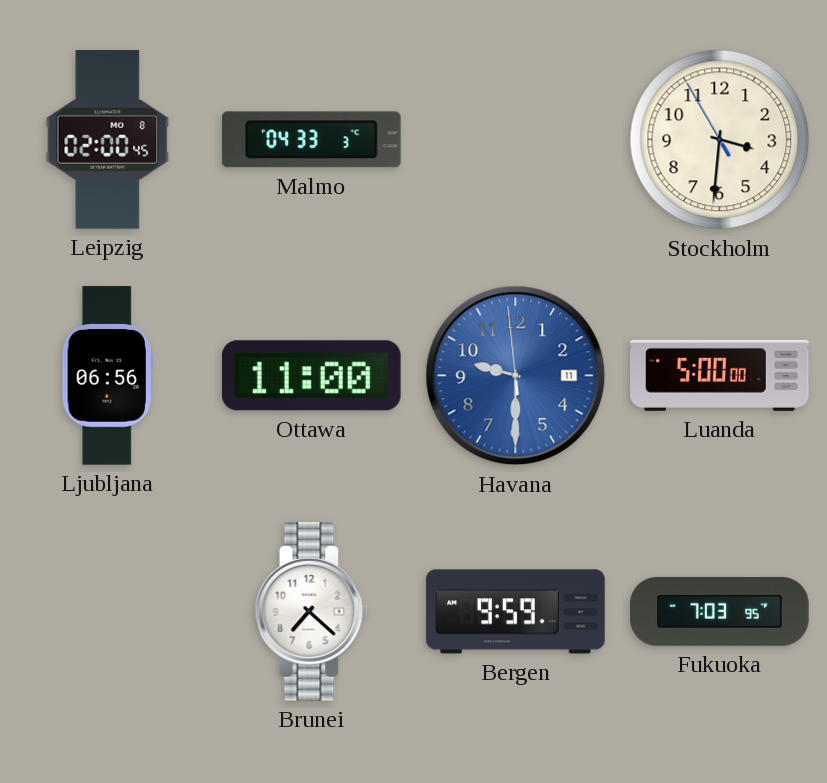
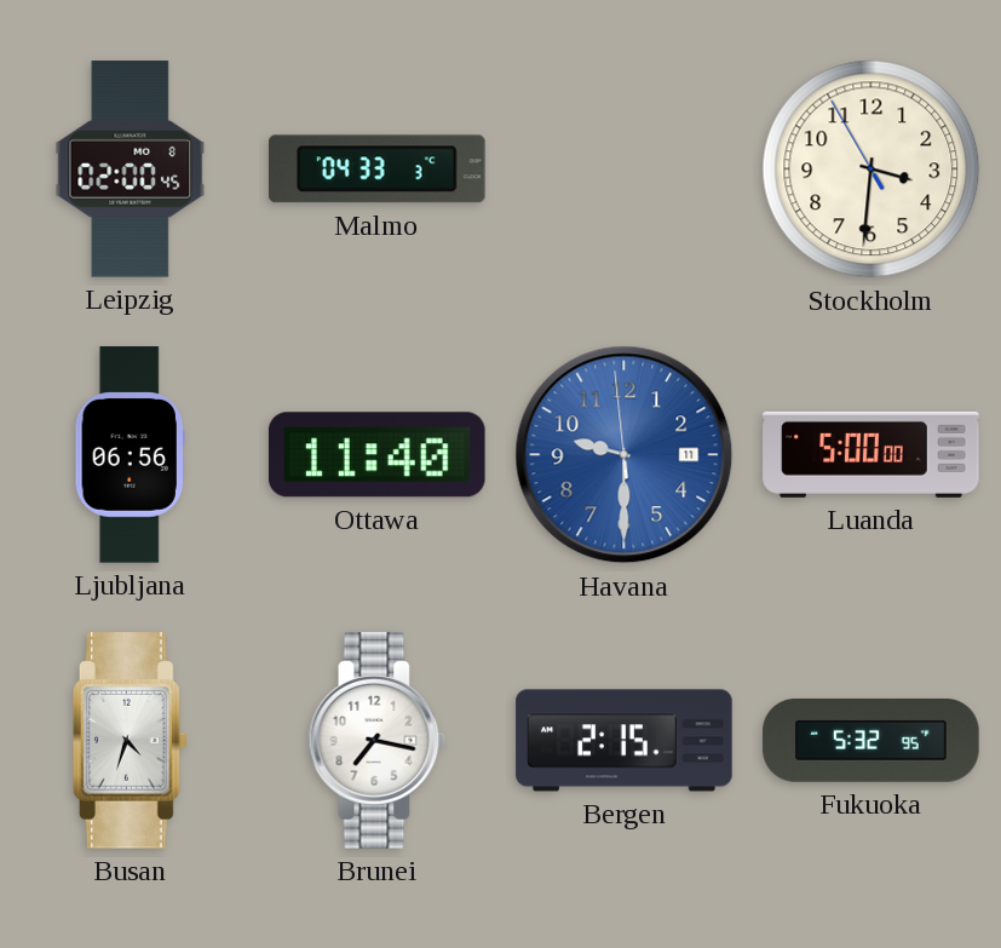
Ottawa: 11:00 -> 11:40
Busan: none -> 4:33
Brunei: 7:22 -> 7:17
Bergen: 9:59 -> 2:15
Fukuoka: 7:03 -> 5:32
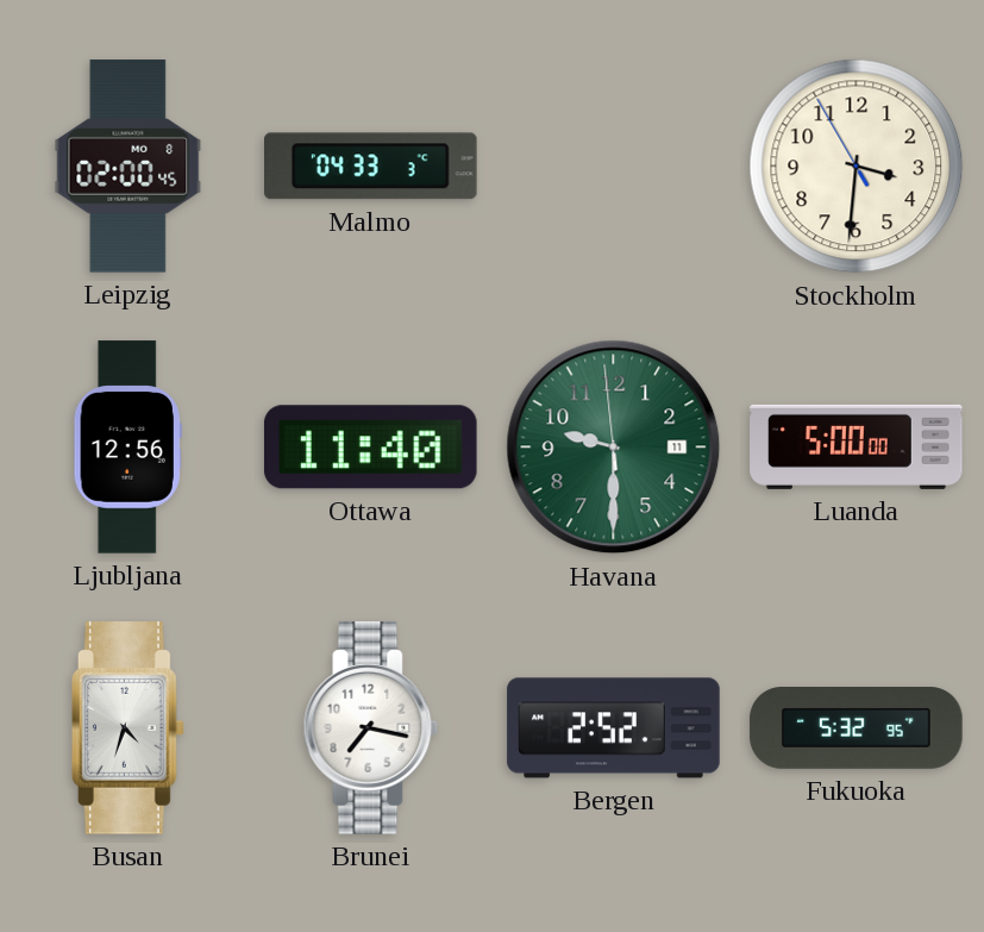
Ljubljana: 06:56 -> 12:56
Havana dial: blue -> green
Bergen: 2:15 -> 2:52
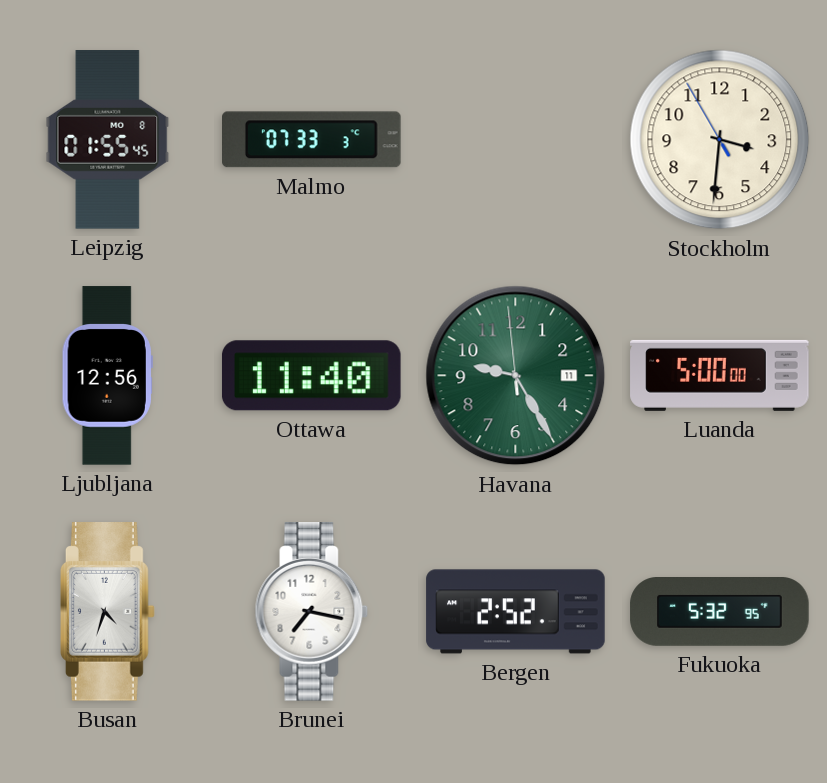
Leipzig: 02:00 -> 01:55
Malmo: 04:33 -> 07:33
Havana: 9:29 -> 9:24
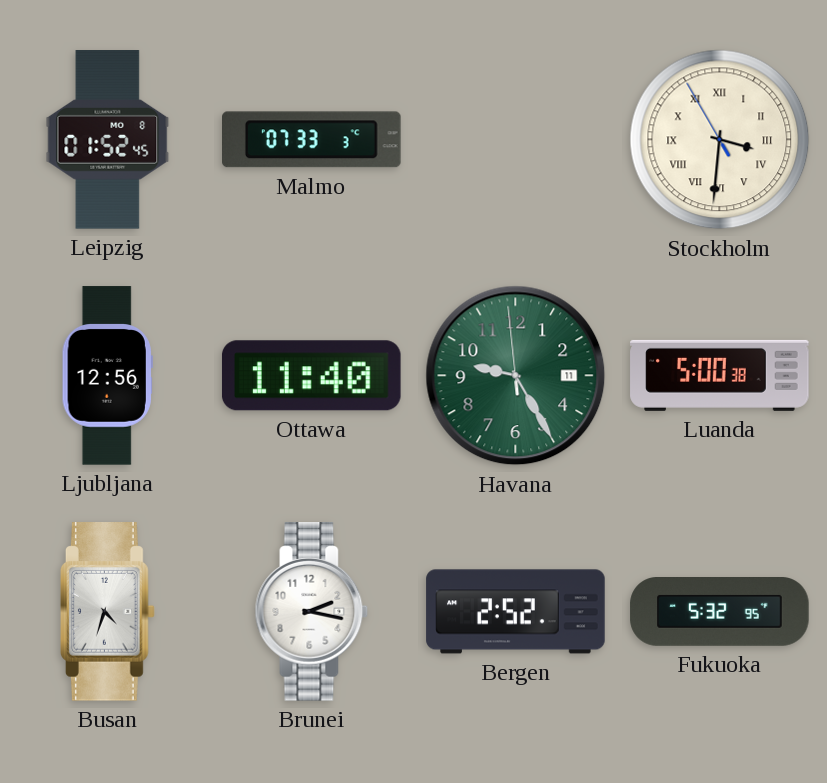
Leipzig: 01:55 -> 01:52
Stockholm numerals: Arabic -> Roman
Luanda: 5:00:00 -> 5:00:38
Brunei: 7:17 -> 2:17
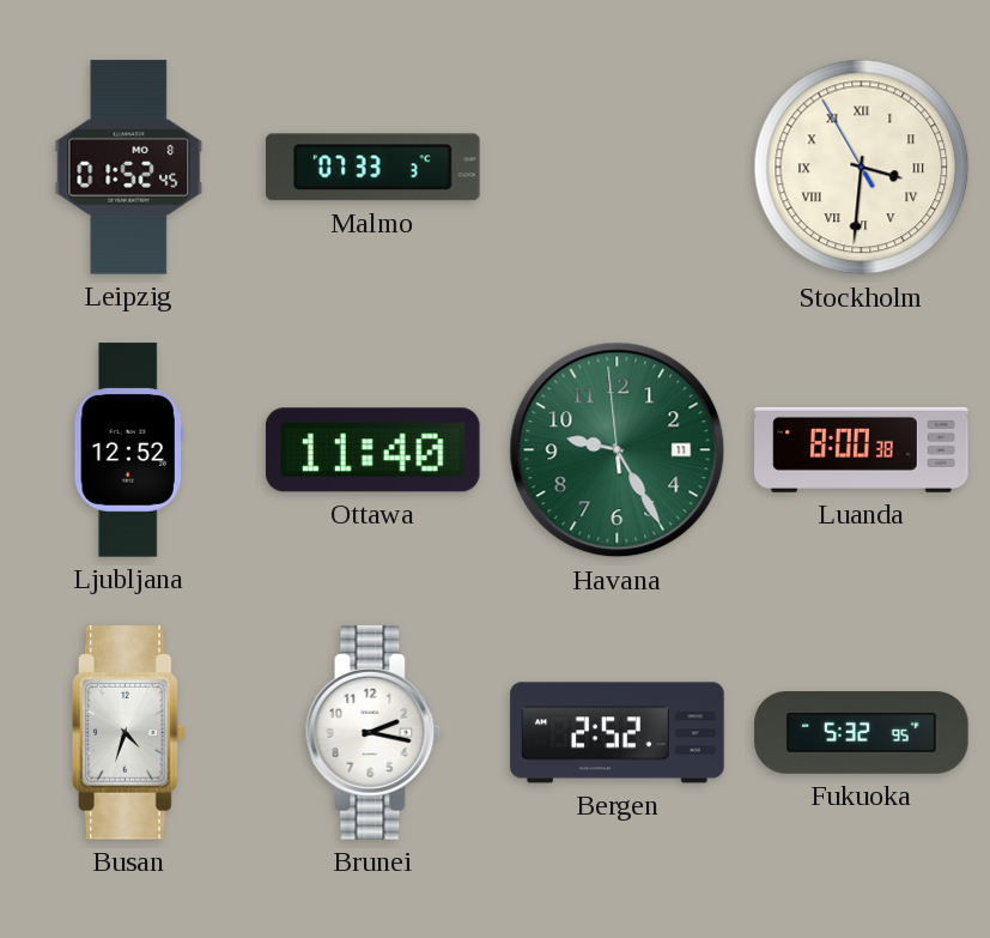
Ljubljana: 12:56 -> 12:52
Luanda: 5:00 -> 8:00
